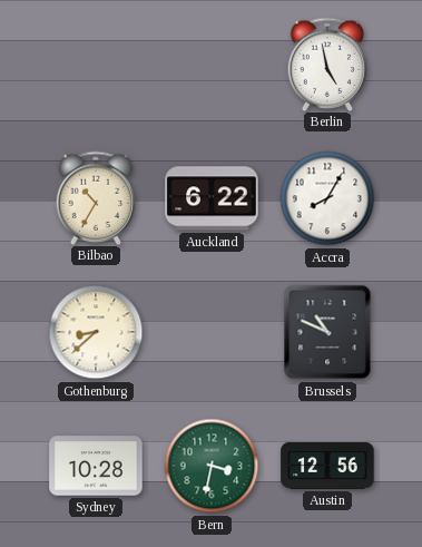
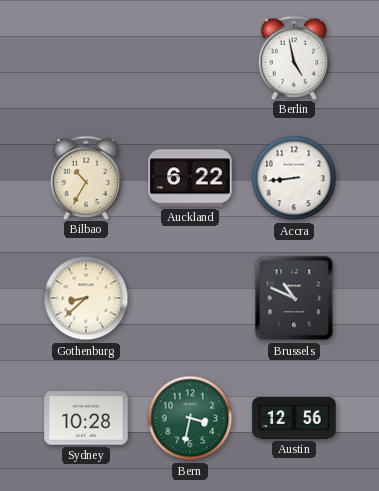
Accra: 8:05 -> 8:44
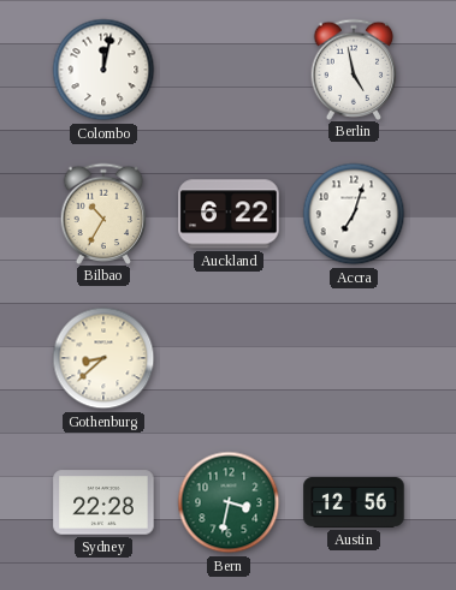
Colombo: none -> 12:02
Accra: 8:44 -> 7:03
Brussels: 10:49 -> none
Sydney: 10:28 -> 22:28
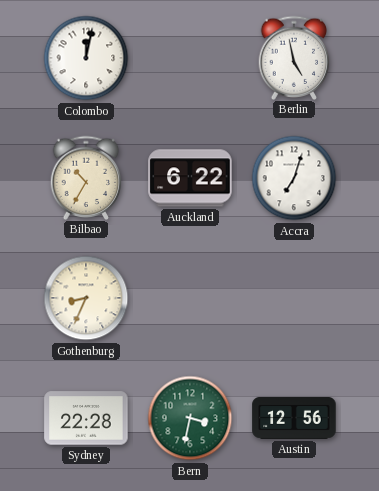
Gothenburg: 8:38 -> 8:34
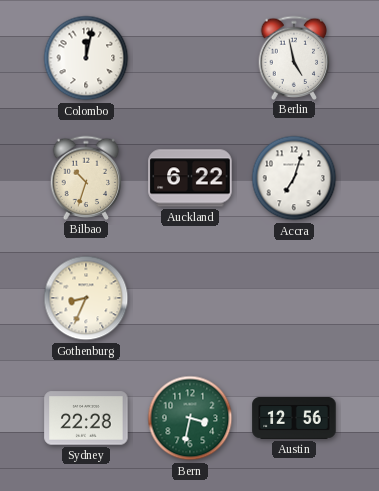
Bilbao: 10:35 -> 10:33
